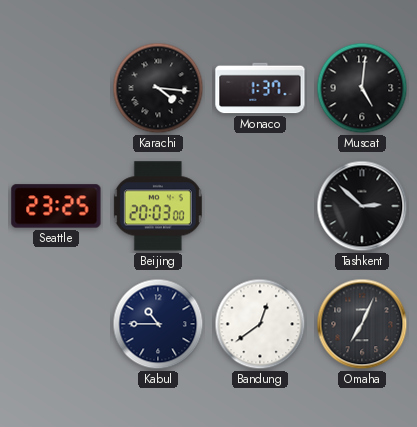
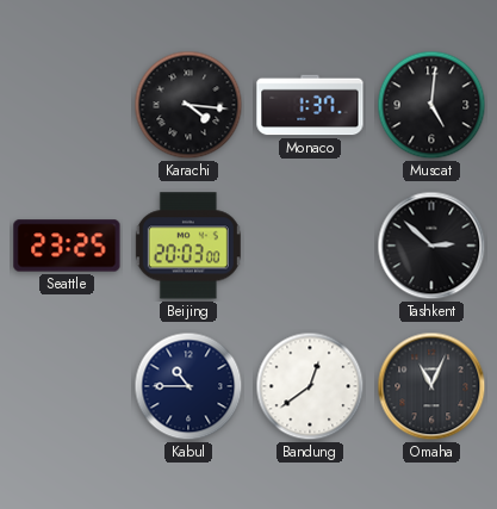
Omaha: 7:04 -> 11:04
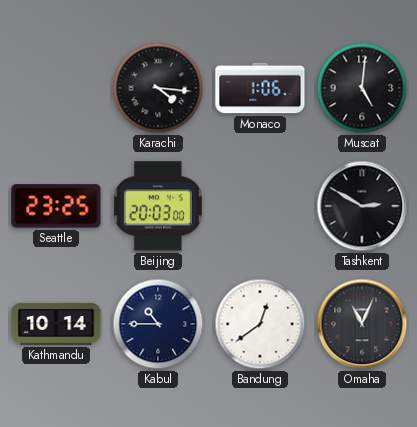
Monaco: 1:37 -> 1:06
Tashkent: 2:52 -> 2:50
Kathmandu: none -> 10:14
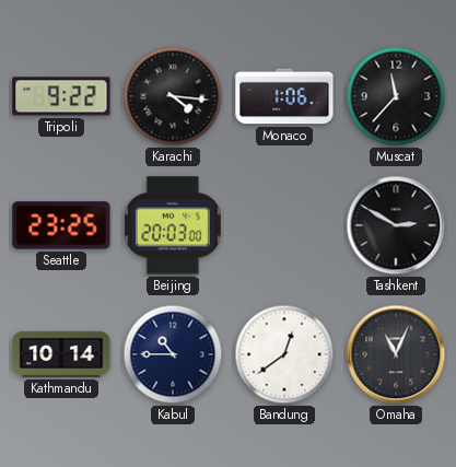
Tripoli: none -> 9:22
Muscat: 5:01 -> 11:37
